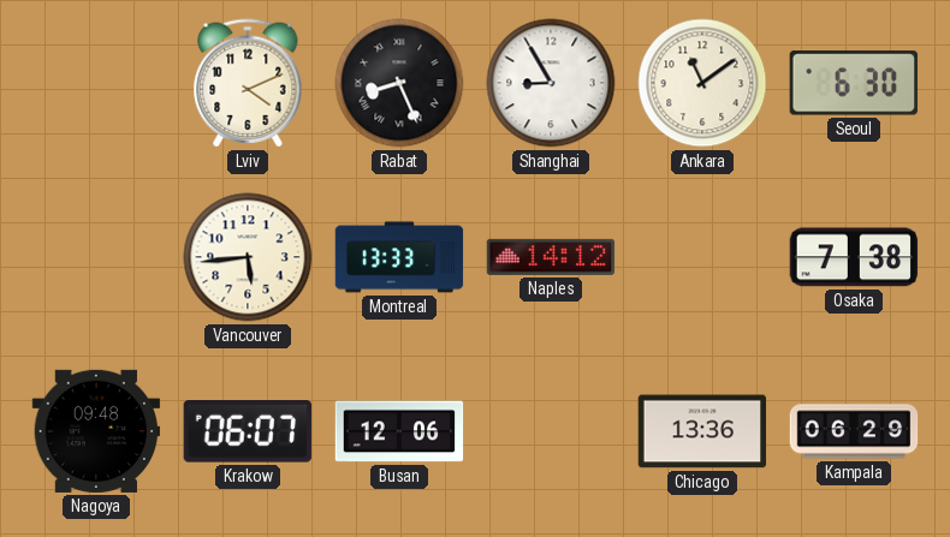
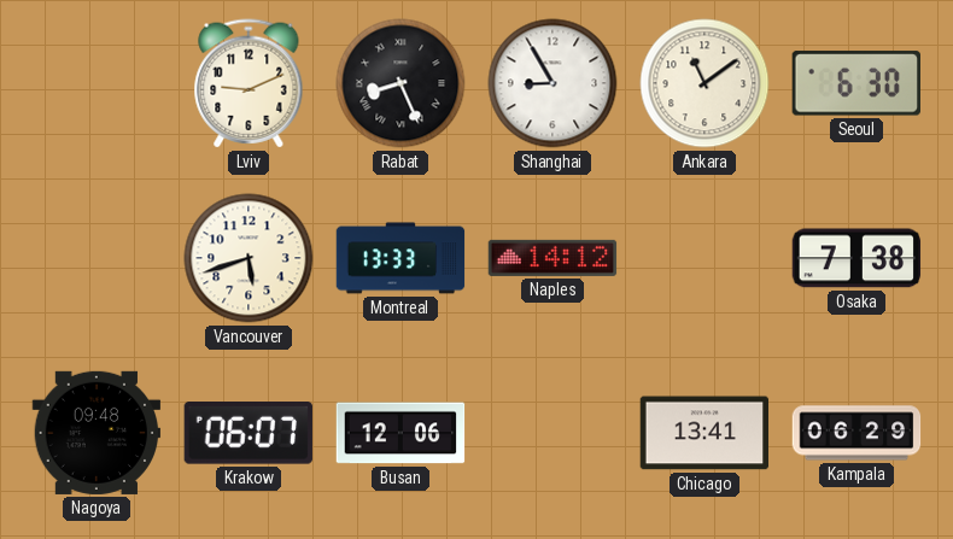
Lviv: 4:11 -> 9:11
Vancouver: 5:44 -> 5:42
Chicago: 13:36 -> 13:41
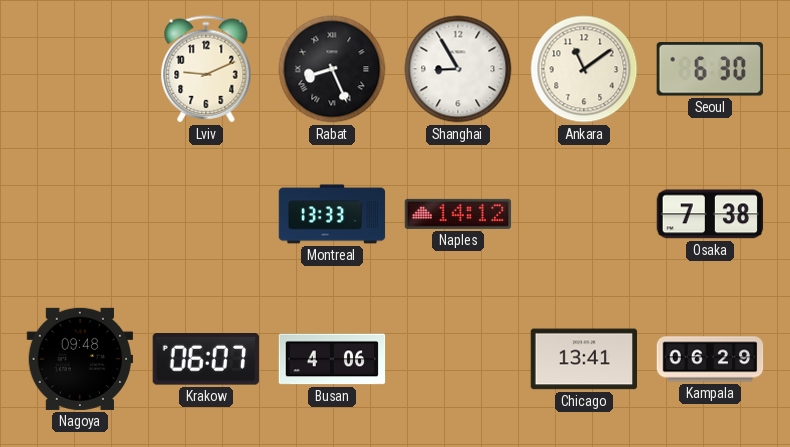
Vancouver: 5:42 -> none
Busan: 12:06 -> 4:06
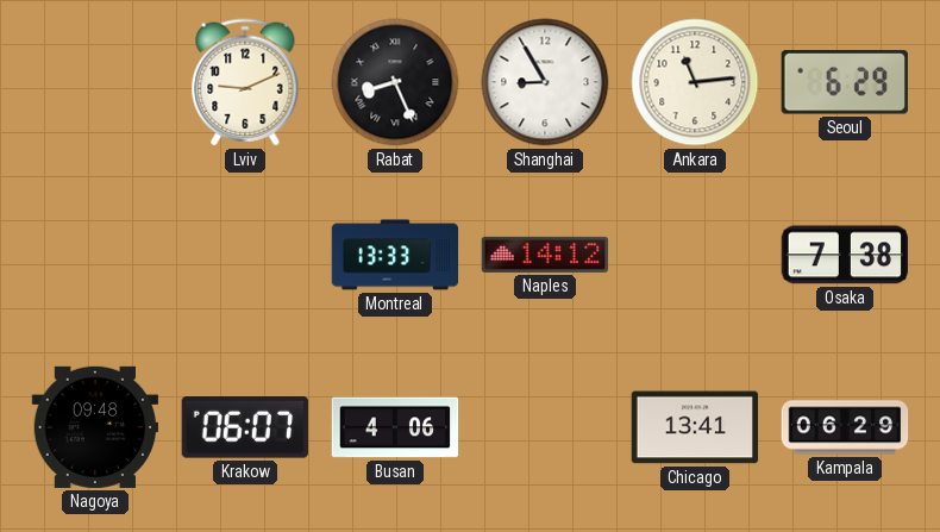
Ankara: 11:09 -> 11:14
Seoul: 6:30 -> 6:29
